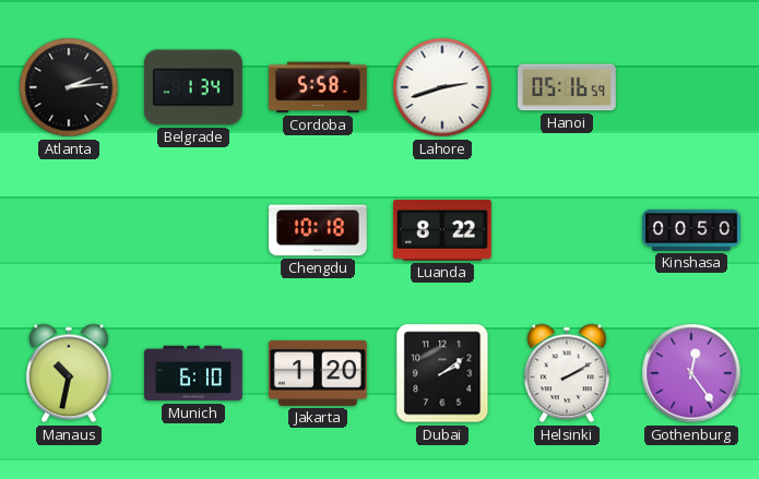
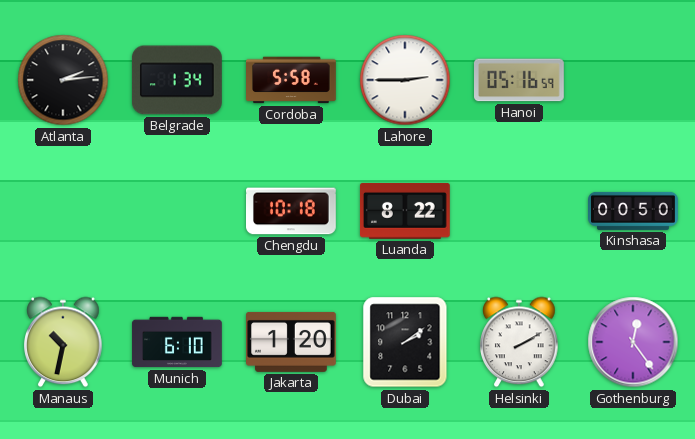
Lahore: 2:42 -> 2:45
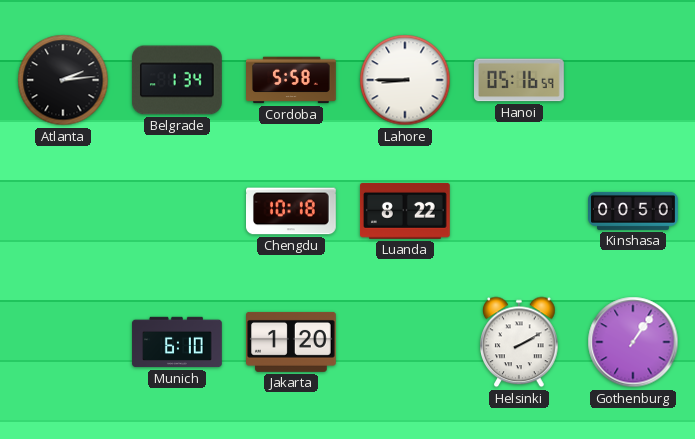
Lahore: 2:45 -> 8:45
Manaus: 10:32 -> none
Dubai: 2:09 -> none
Gothenburg: 12:24 -> 1:06
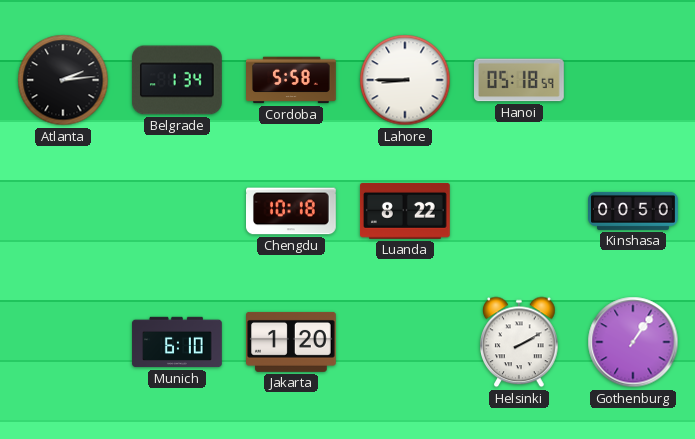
Hanoi: 05:16 -> 05:18
